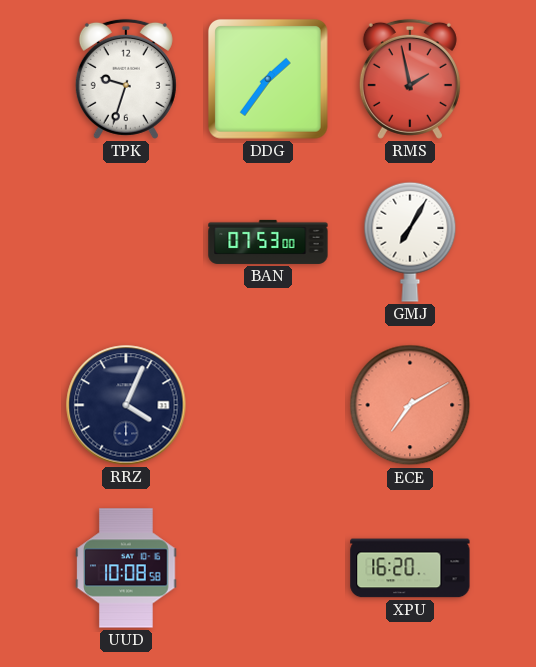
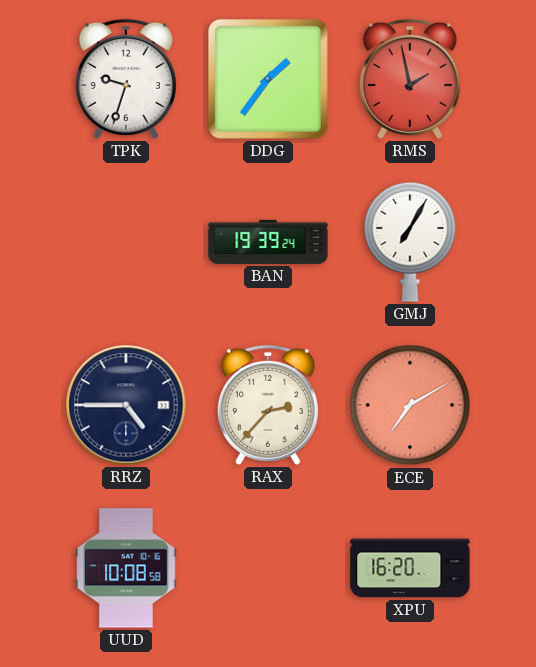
BAN: 07:53 -> 19:39
RRZ: 4:04 -> 4:45
RAX: none -> 2:37
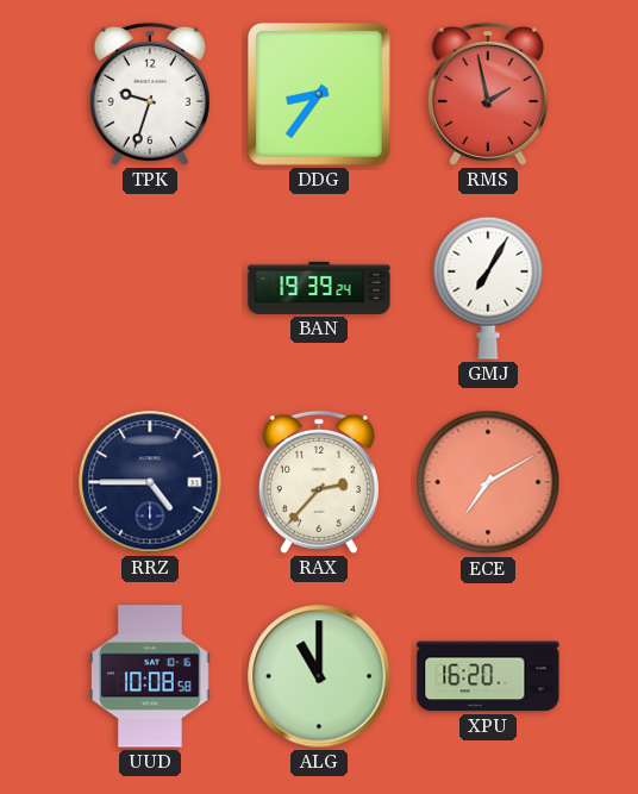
DDG: 1:36 -> 8:36
ALG: none -> 11:00
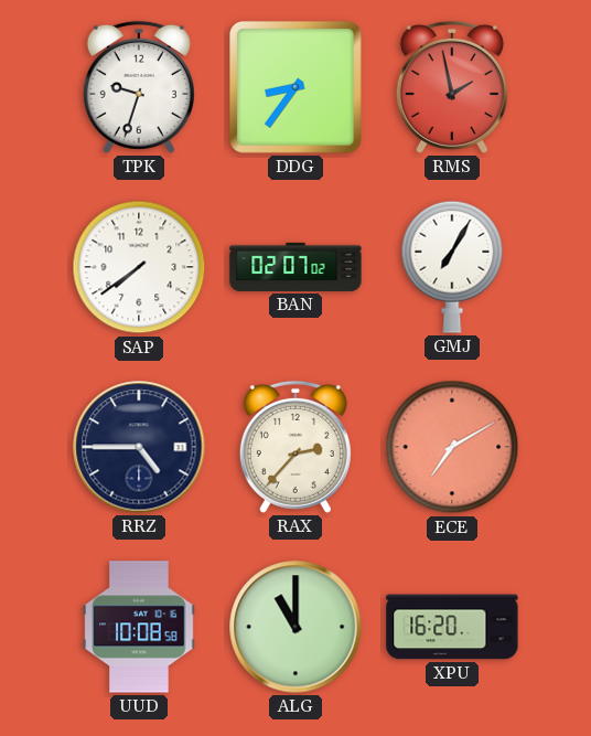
SAP: none -> 7:39
BAN: 19:39 -> 02:07
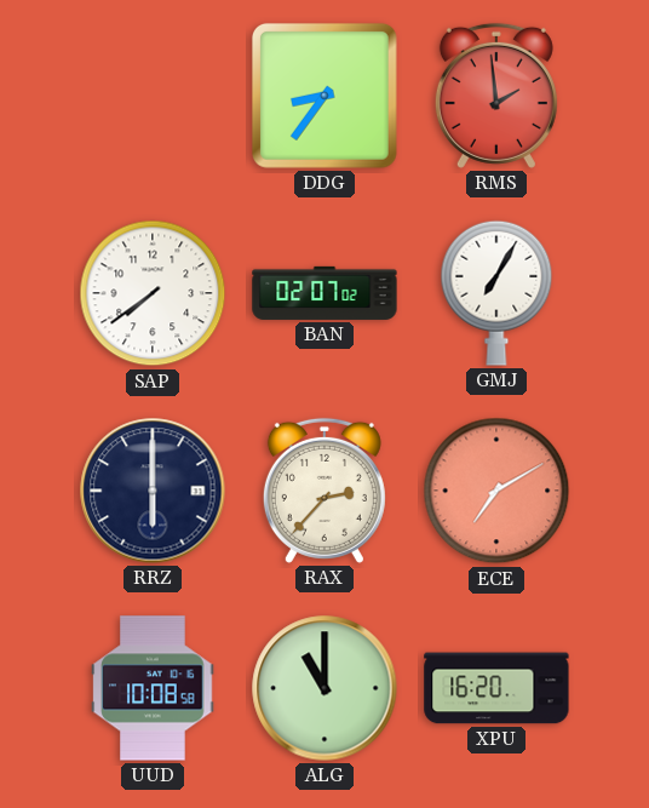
TPK: 9:33 -> none
RMS: 1:58 -> 1:59
RRZ: 4:45 -> 6:00
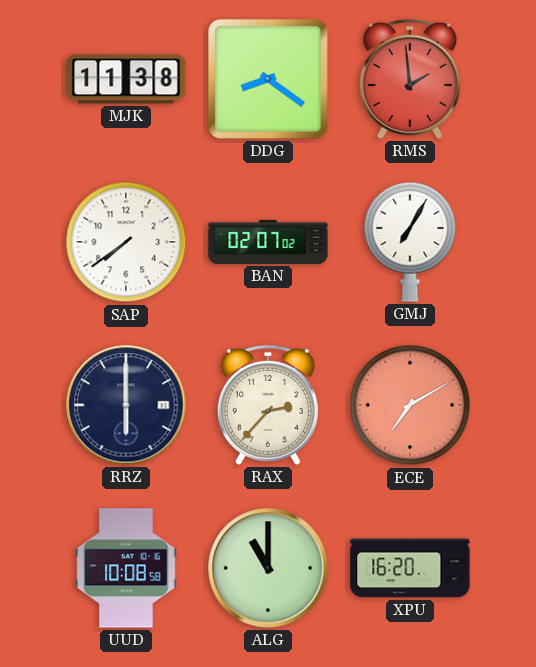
MJK: none -> 11:38
DDG: 8:36 -> 8:21
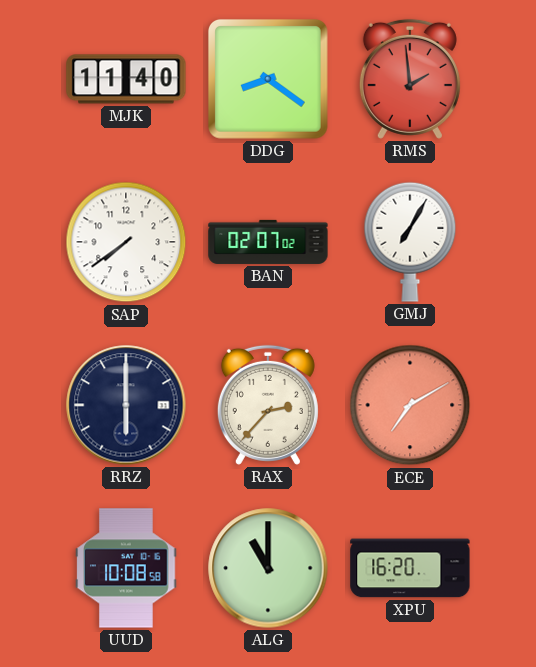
MJK: 11:38 -> 11:40
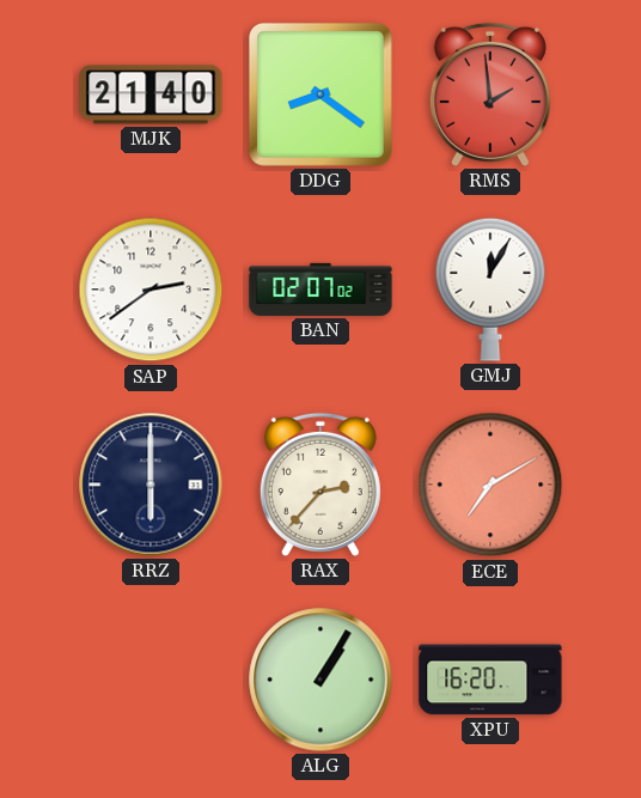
MJK: 11:40 -> 21:40
SAP: 7:39 -> 2:39
GMJ: 7:05 -> 12:05
UUD: 10:08 -> none
ALG: 11:00 -> 1:05
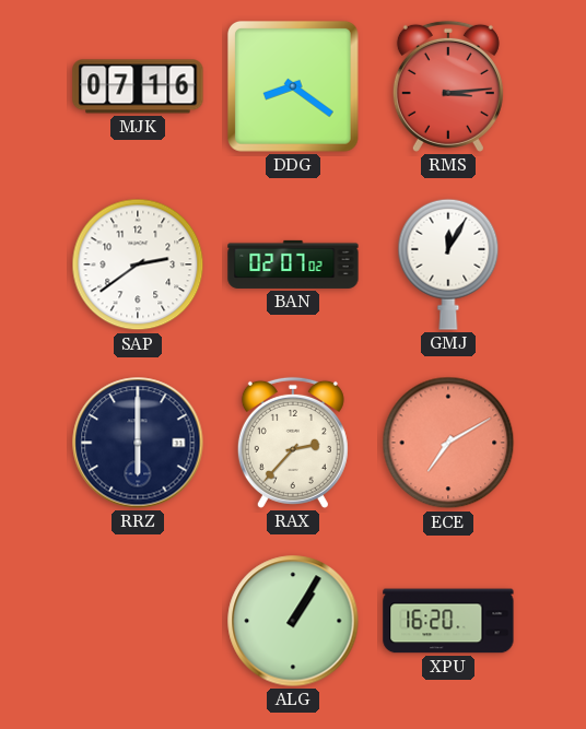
MJK: 21:40 -> 07:16
RMS: 1:59 -> 3:14
